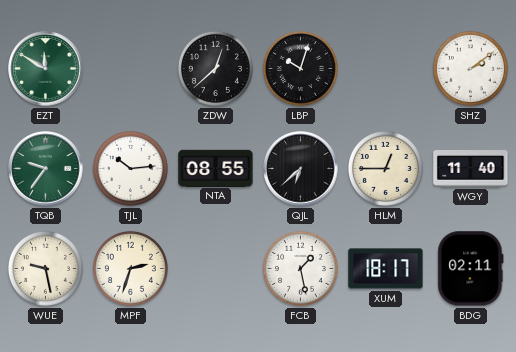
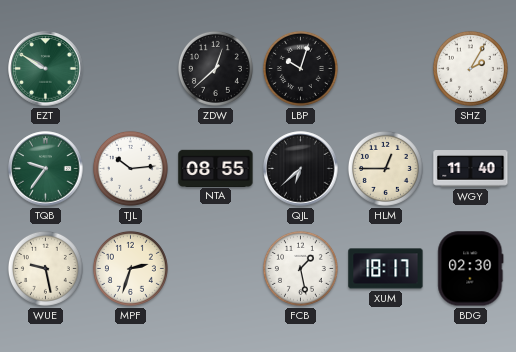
EZT: 11:50 -> 9:50
SHZ: 2:09 -> 2:05
BDG: 02:11 -> 02:30
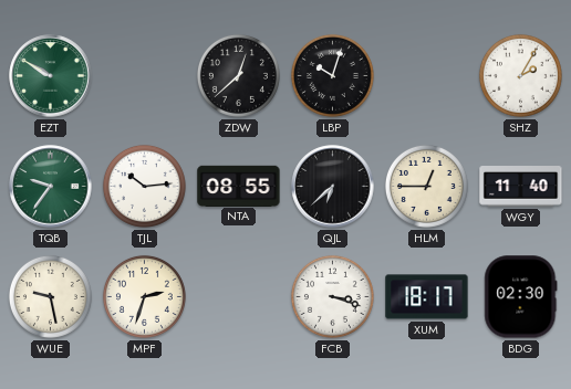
FCB: 1:28 -> 3:18
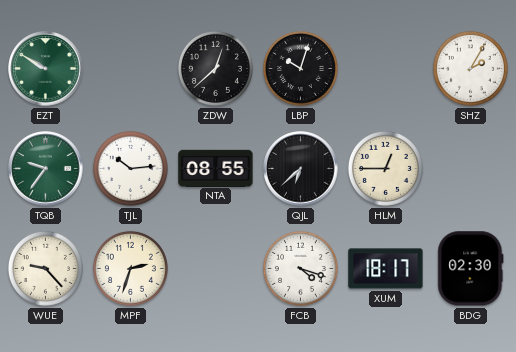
WGY: 11:40 -> none
WUE: 9:28 -> 9:23
FCB: 3:18 -> 4:18
